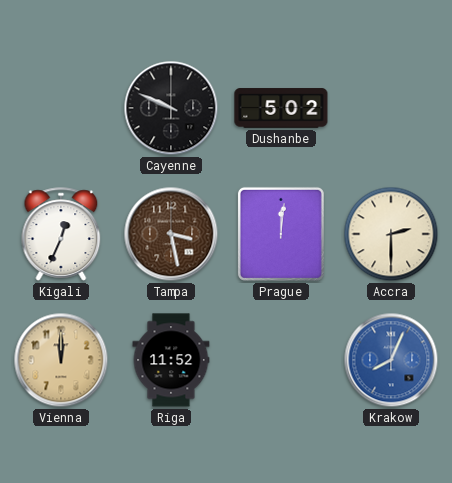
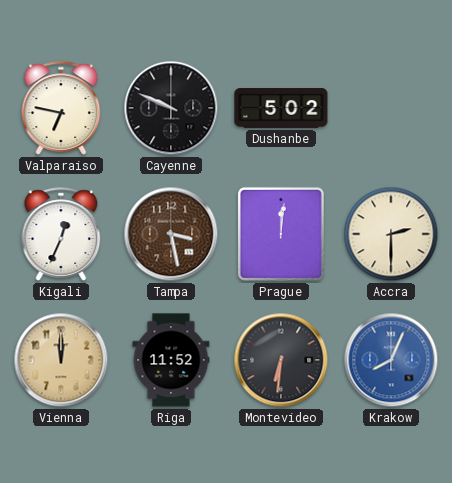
Valparaiso: none -> 6:47
Montevideo: none -> 6:31
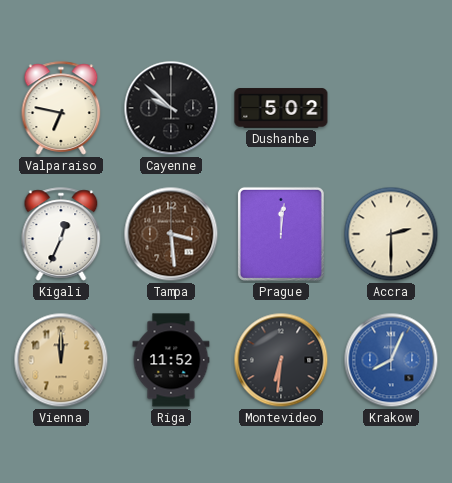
Cayenne: 9:49 -> 9:52
Tampa: 3:28 -> 3:29
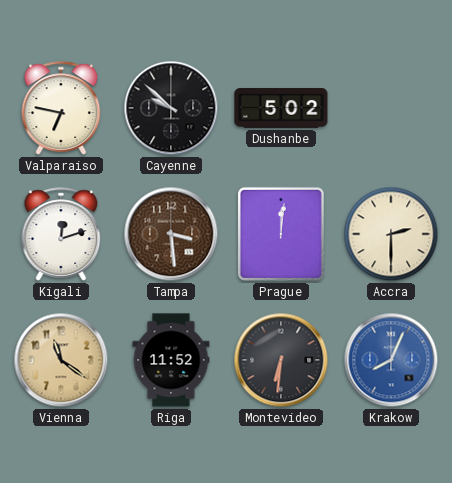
Kigali: 12:34 -> 12:12
Vienna: 12:00 -> 11:21
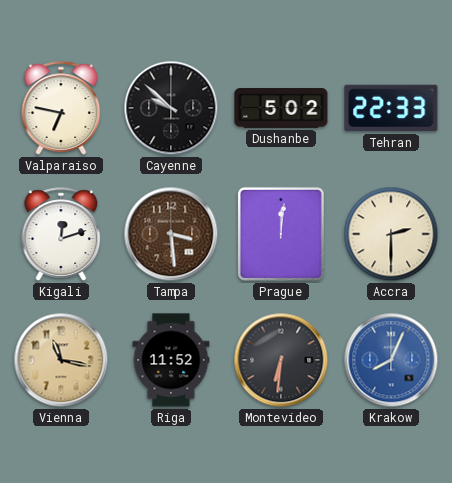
Tehran: none -> 22:33
Vienna: 11:21 -> 11:17
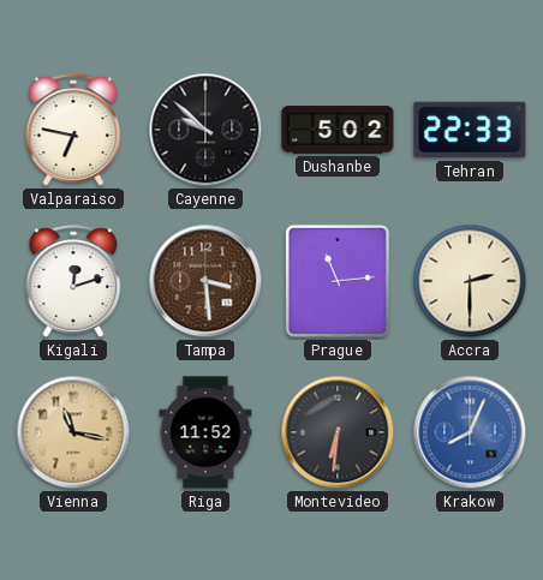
Prague: 12:01 -> 11:14
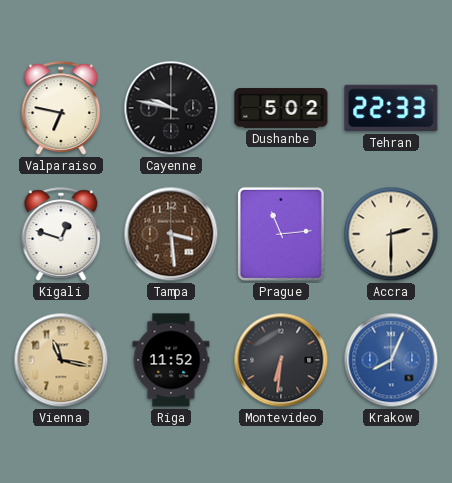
Cayenne: 9:52 -> 9:47
Kigali: 12:12 -> 12:48
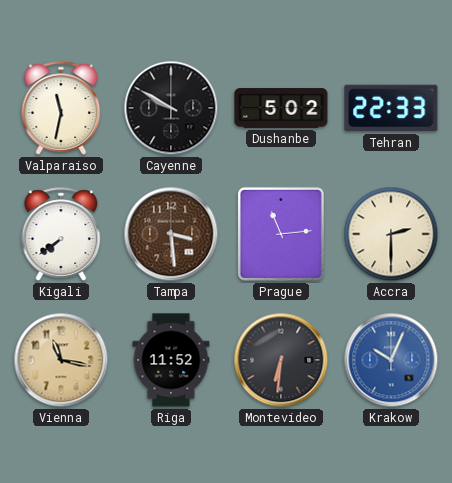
Valparaiso: 6:47 -> 11:32
Cayenne: 9:47 -> 9:50
Kigali: 12:48 -> 7:39
Krakow: 8:04 -> 10:04
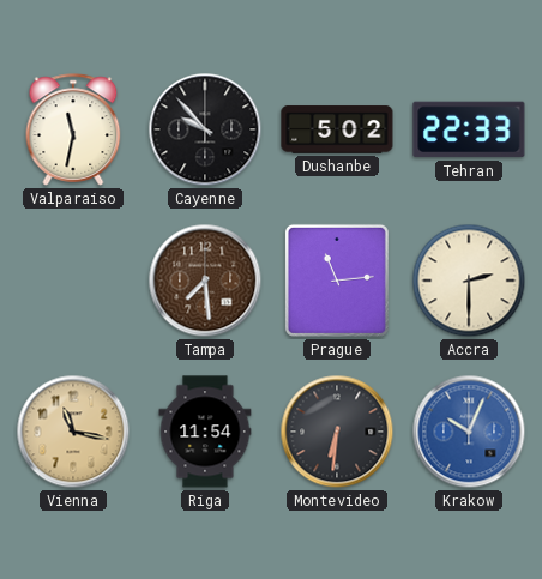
Cayenne: 9:50 -> 9:53
Kigali: 7:39 -> none
Tampa: 3:29 -> 7:29
Riga: 11:52 -> 11:54
